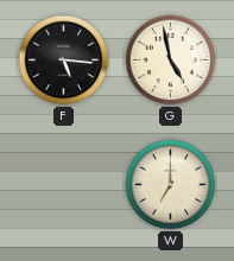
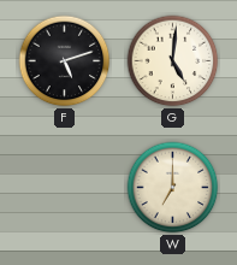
F: 5:16 -> 5:12
G: 4:58 -> 5:01
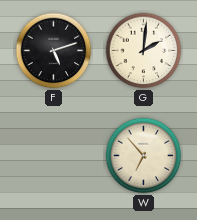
G: 5:01 -> 2:01
W: 7:00 -> 6:53
